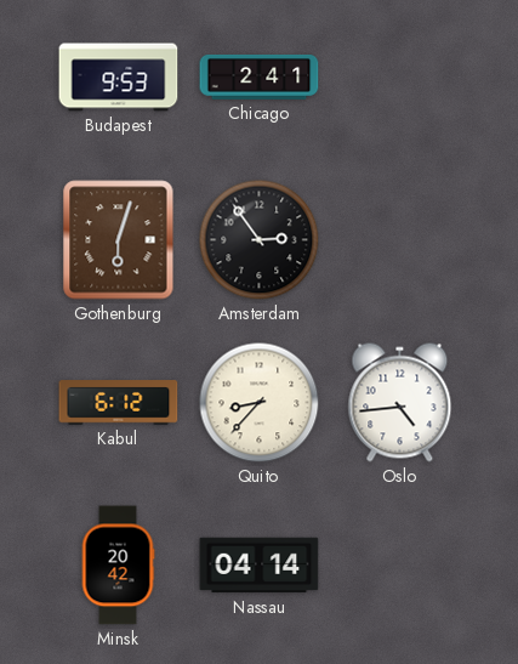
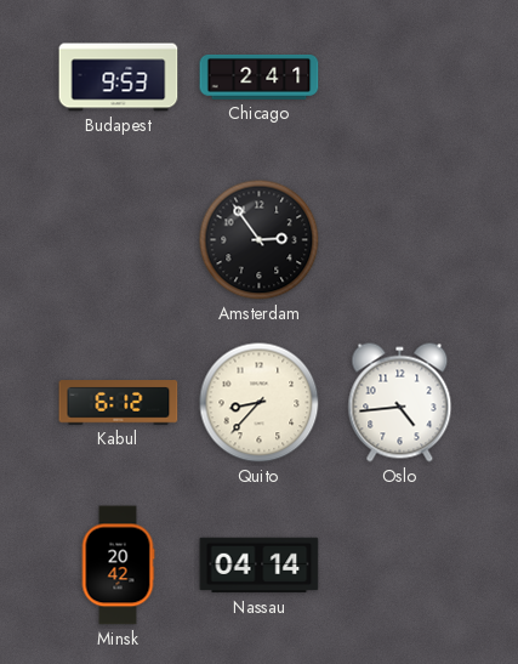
Gothenburg: 6:03 -> none
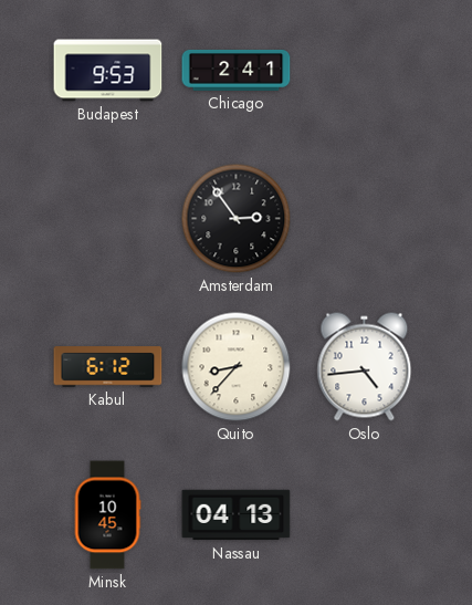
Minsk: 20:42 -> 10:45
Nassau: 04:14 -> 04:13
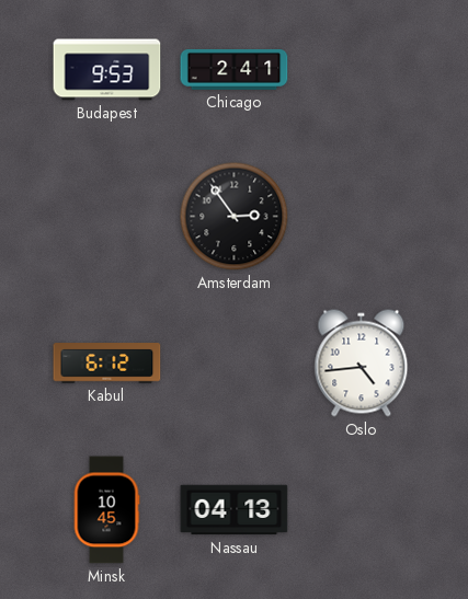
Quito: 8:37 -> none
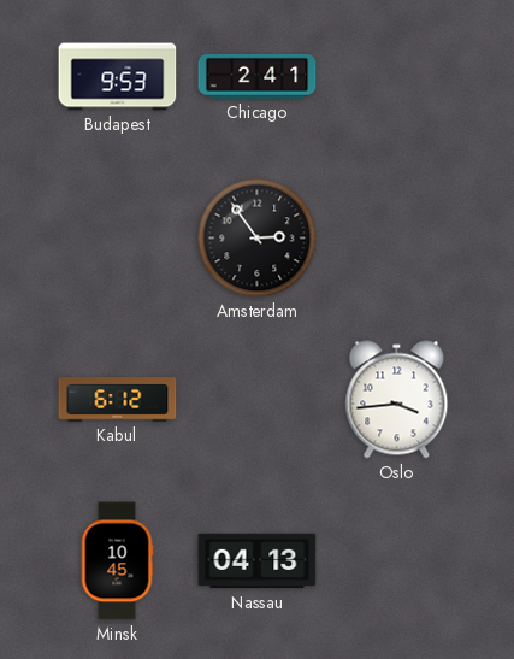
Oslo: 4:44 -> 3:44
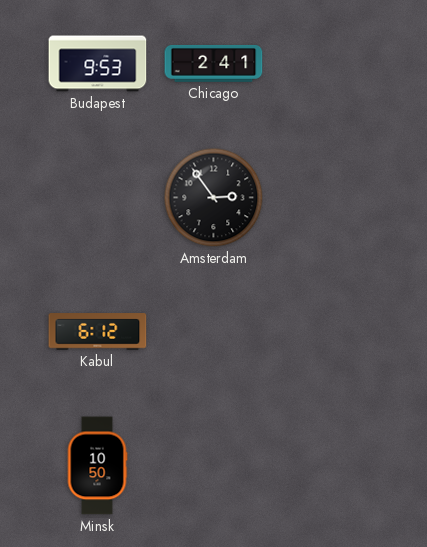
Oslo: 3:44 -> none
Minsk: 10:45 -> 10:50
Nassau: 04:13 -> none
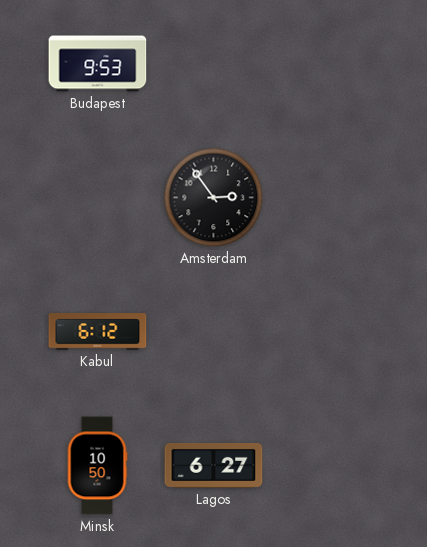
Chicago: 2:41 -> none
Lagos: none -> 6:27
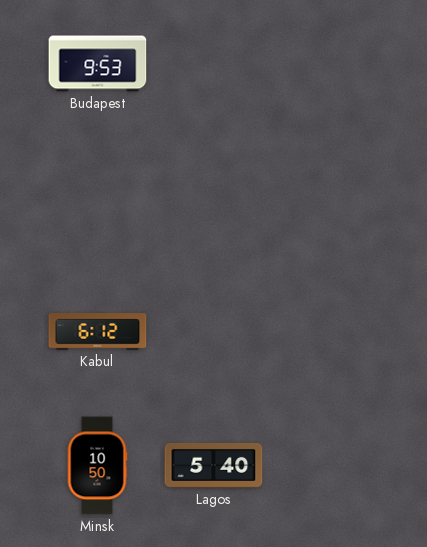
Amsterdam: 2:54 -> none
Lagos: 6:27 -> 5:40
